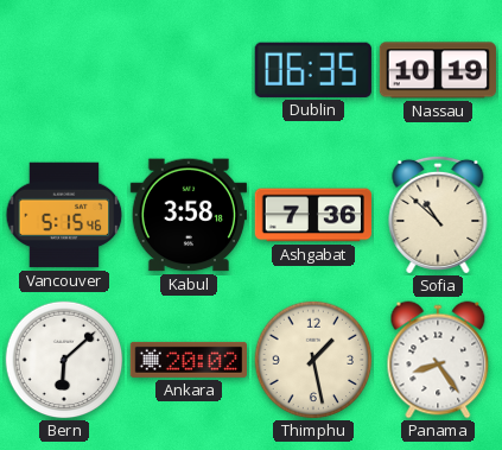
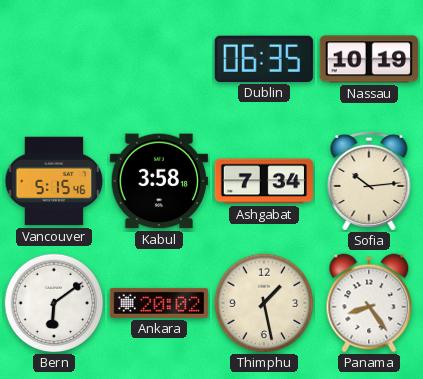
Ashgabat: 7:36 -> 7:34
Sofia: 10:52 -> 10:14
Bern: 6:08 -> 6:09
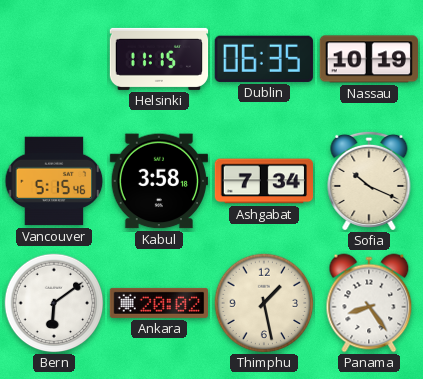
Helsinki: none -> 11:15
Sofia: 10:14 -> 10:19
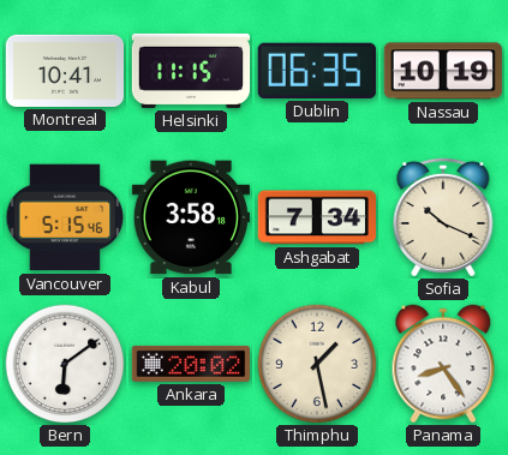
Montreal: none -> 10:41
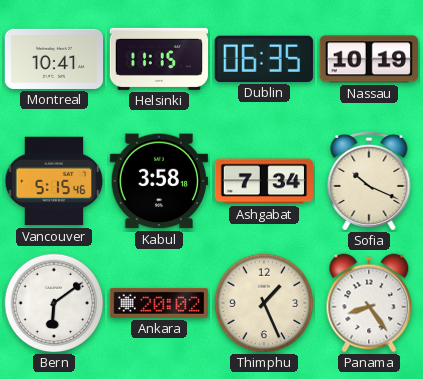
Thimphu: 1:28 -> 1:26
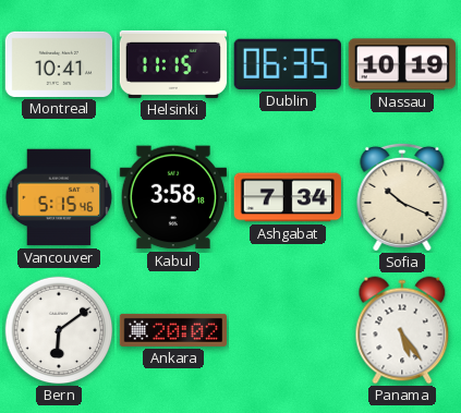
Thimphu: 1:26 -> none
Panama: 8:24 -> 5:24
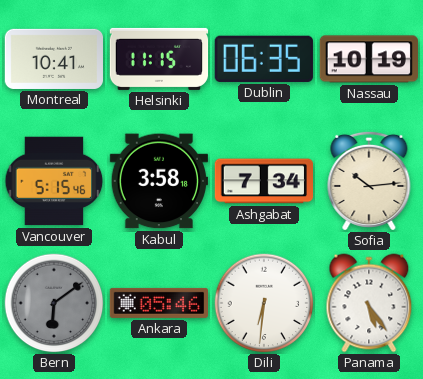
Sofia: 10:19 -> 10:14
Bern dial: white -> grey
Ankara: 20:02 -> 05:46
Dili: none -> 6:31
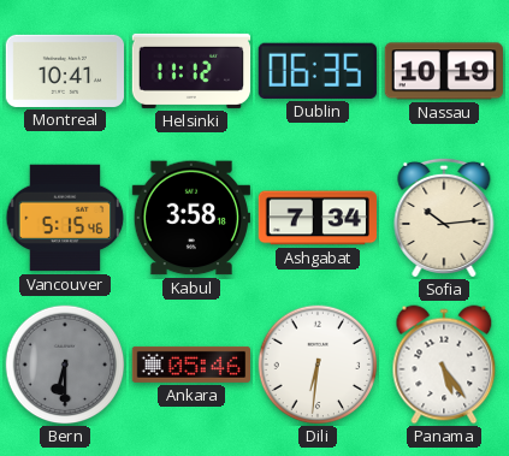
Helsinki: 11:15 -> 11:12
Bern: 6:09 -> 6:30
